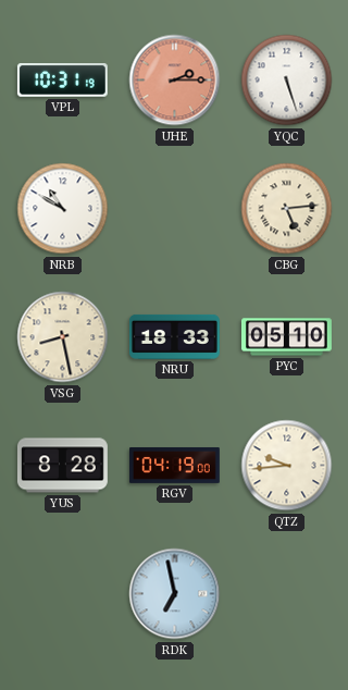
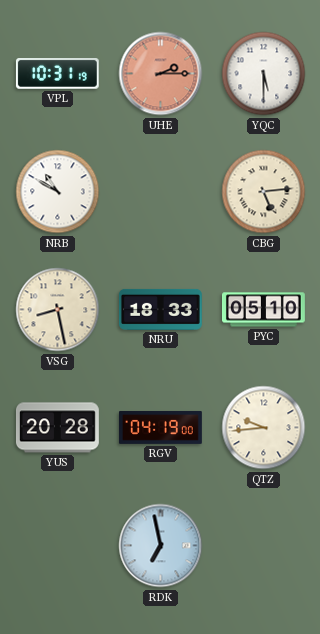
YQC: 5:27 -> 5:30
YUS: 8:28 -> 20:28
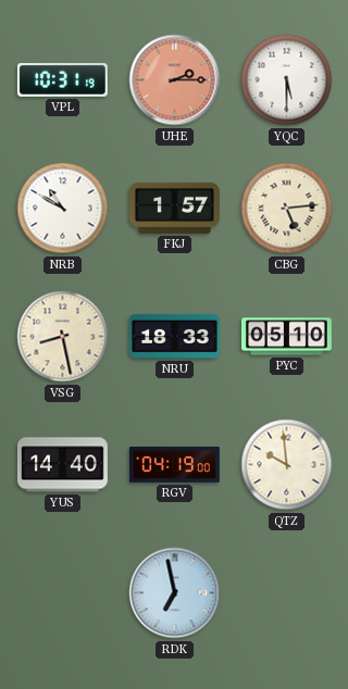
FKJ: none -> 1:57
YUS: 20:28 -> 14:40
QTZ: 9:44 -> 9:59
